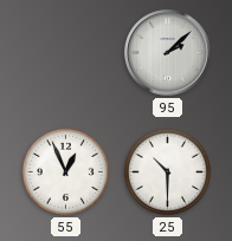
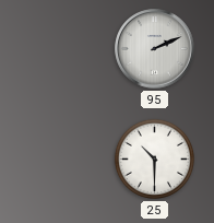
95: 2:08 -> 2:11
55: 12:56 -> none
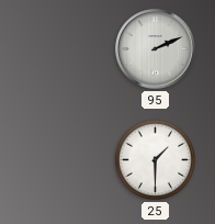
25: 10:30 -> 1:30
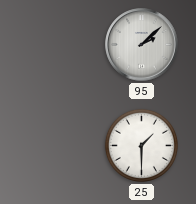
95: 2:11 -> 2:08
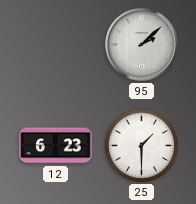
12: none -> 6:23
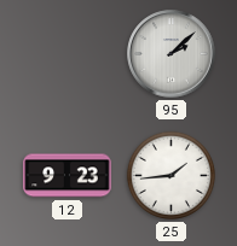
12: 6:23 -> 9:23
25: 1:30 -> 1:44
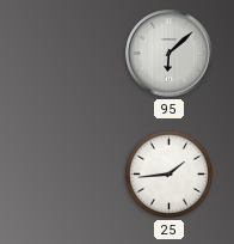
95: 2:08 -> 6:08
12: 9:23 -> none
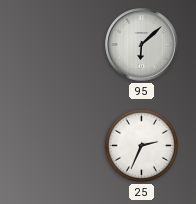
25: 1:44 -> 2:34
